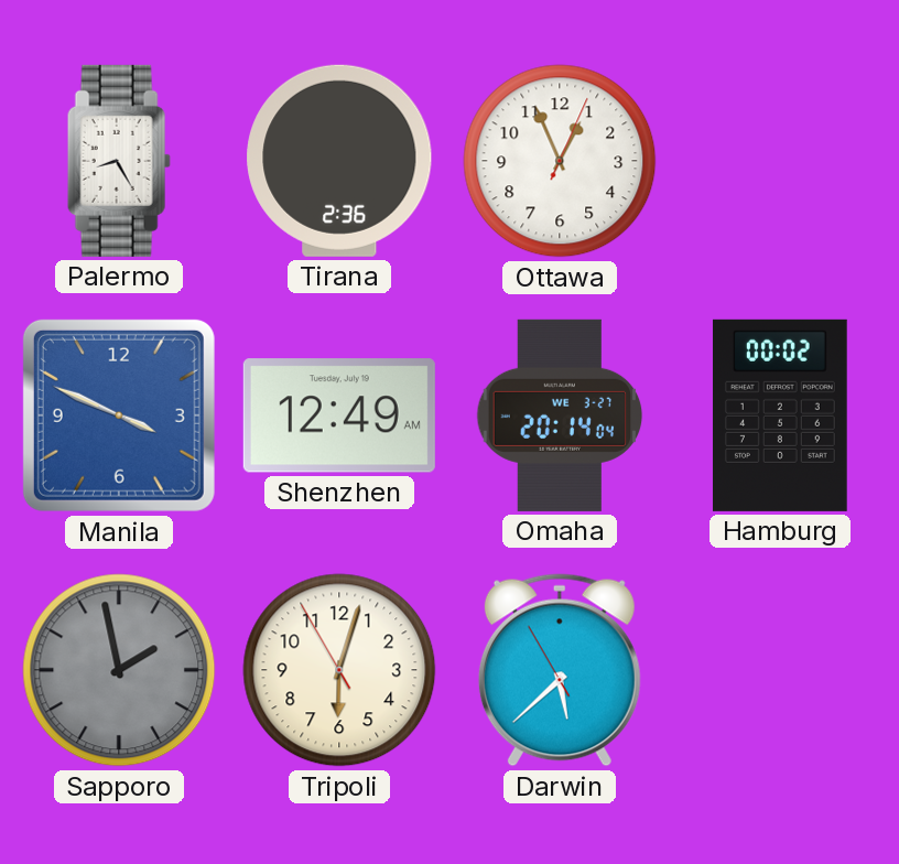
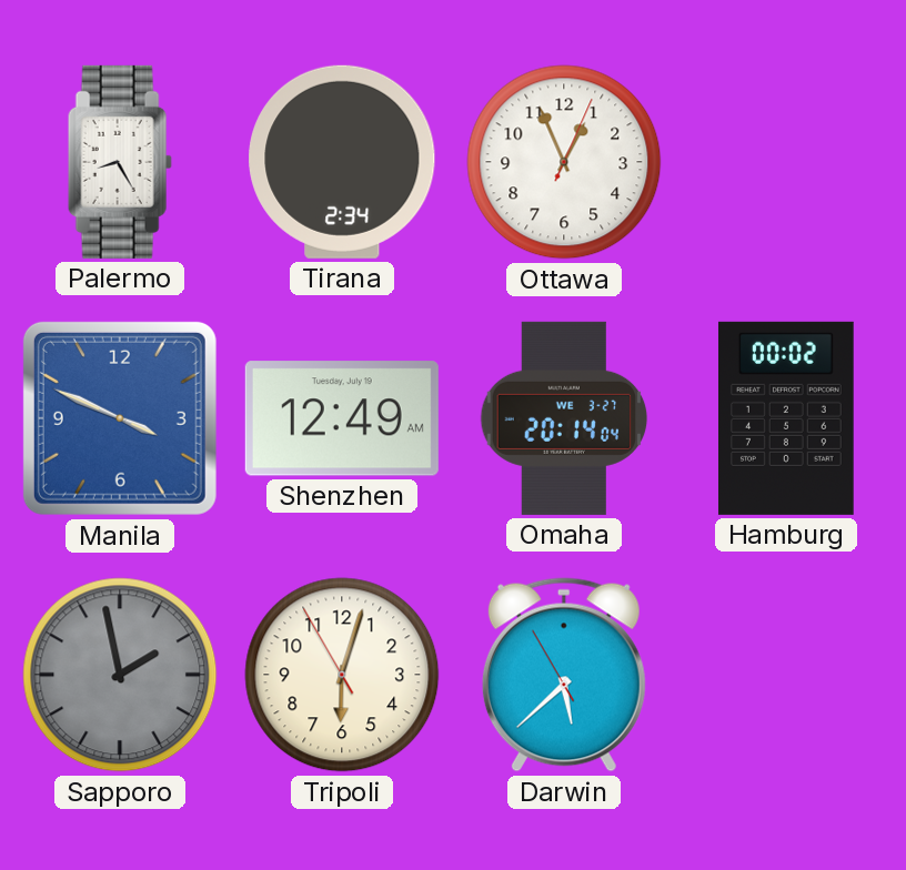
Tirana: 2:36 -> 2:34
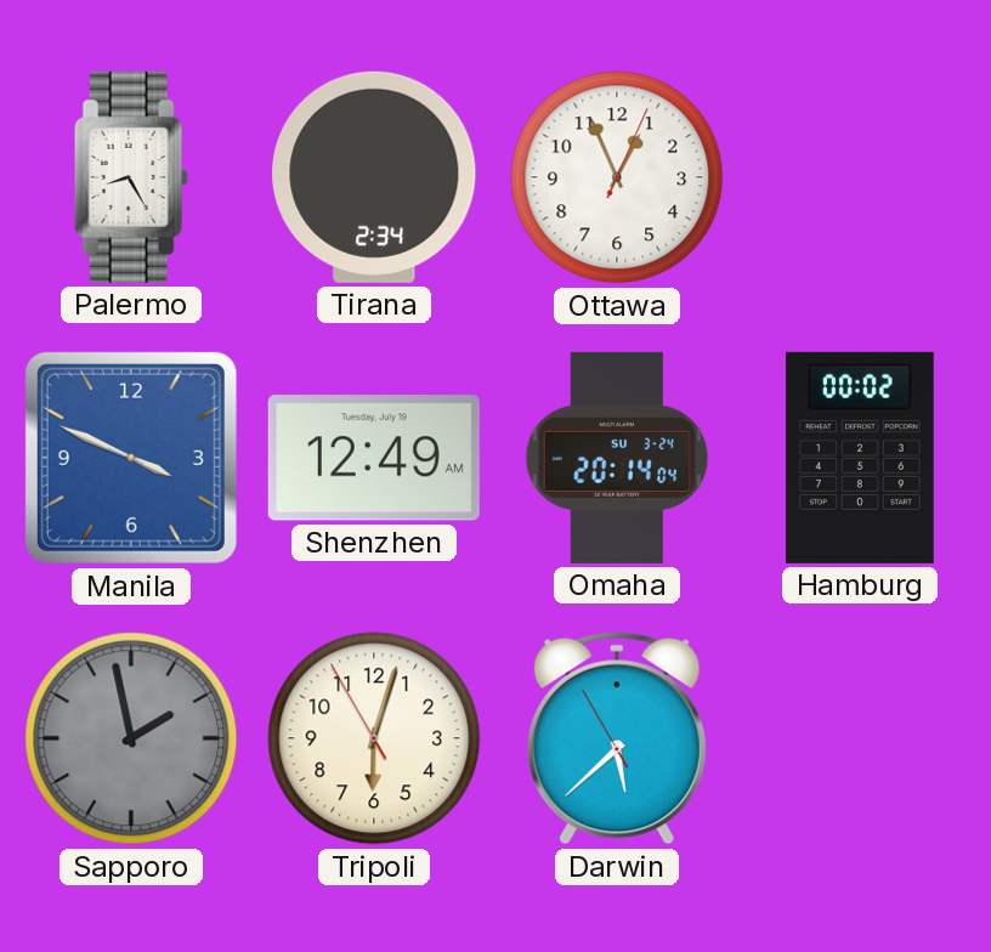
Omaha date: WE 3-27 -> SU 3-24
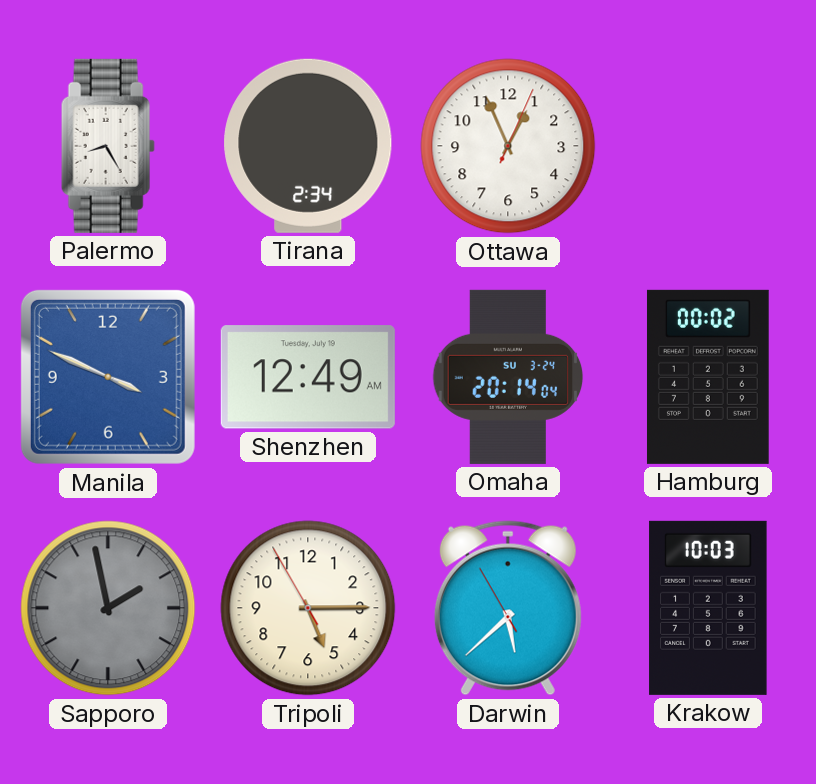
Tripoli: 6:02 -> 5:14
Krakow: none -> 10:03
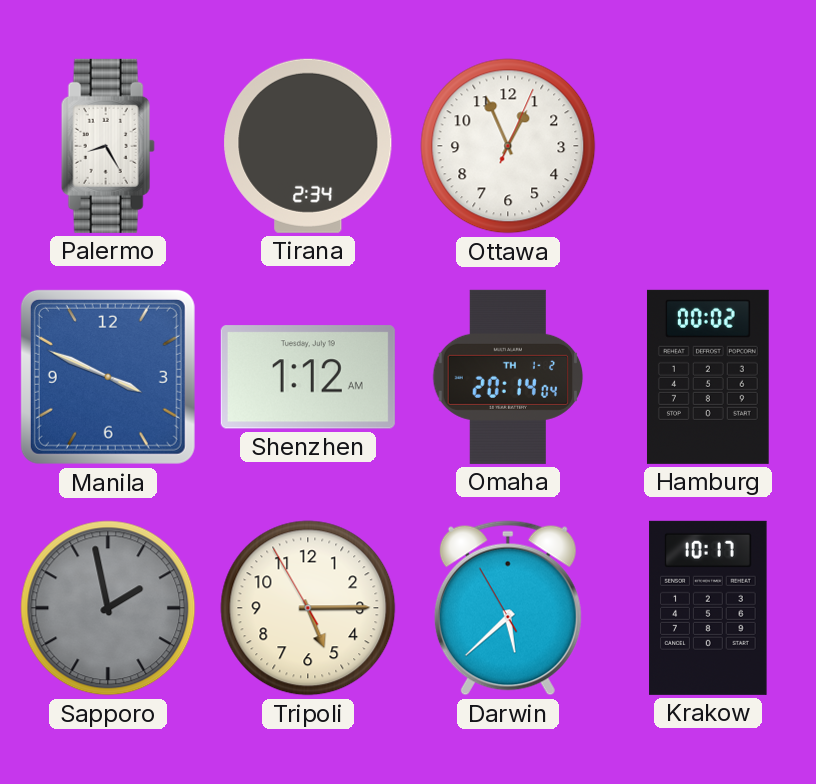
Shenzhen: 12:49 -> 1:12
Omaha date: SU 3-24 -> TH 1-2
Krakow: 10:03 -> 10:17
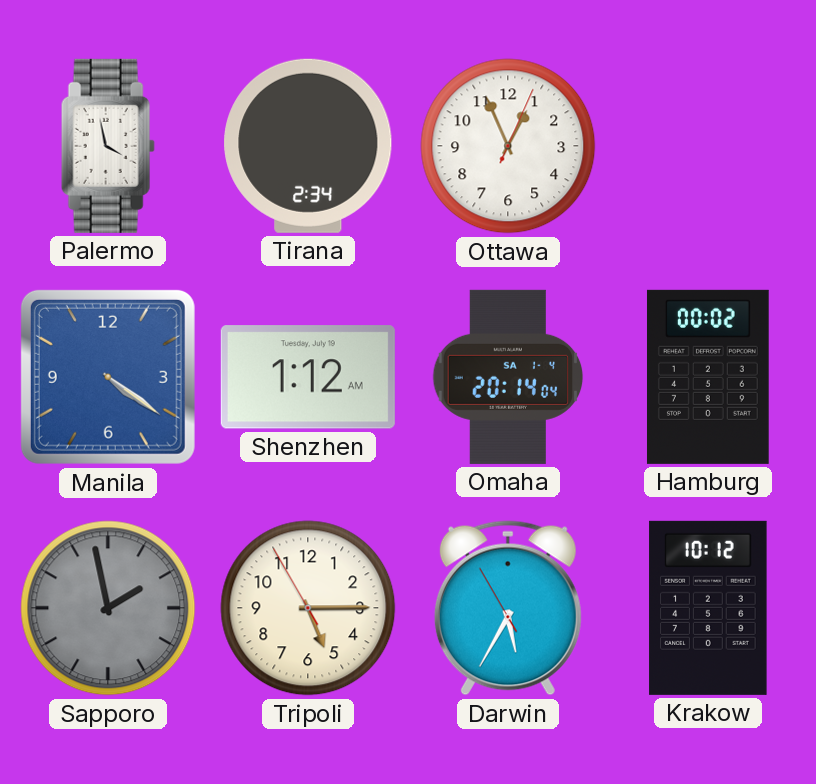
Palermo: 8:25 -> 3:58
Manila: 3:49 -> 4:21
Omaha date: TH 1-2 -> SA 1-4
Darwin: 5:37 -> 5:34
Krakow: 10:17 -> 10:12
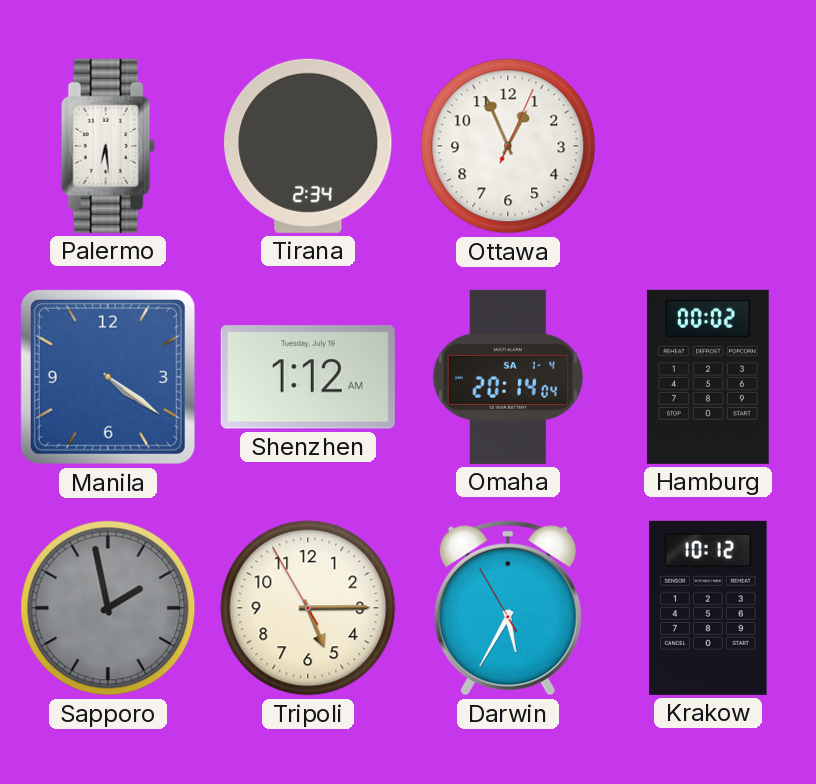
Palermo: 3:58 -> 6:29
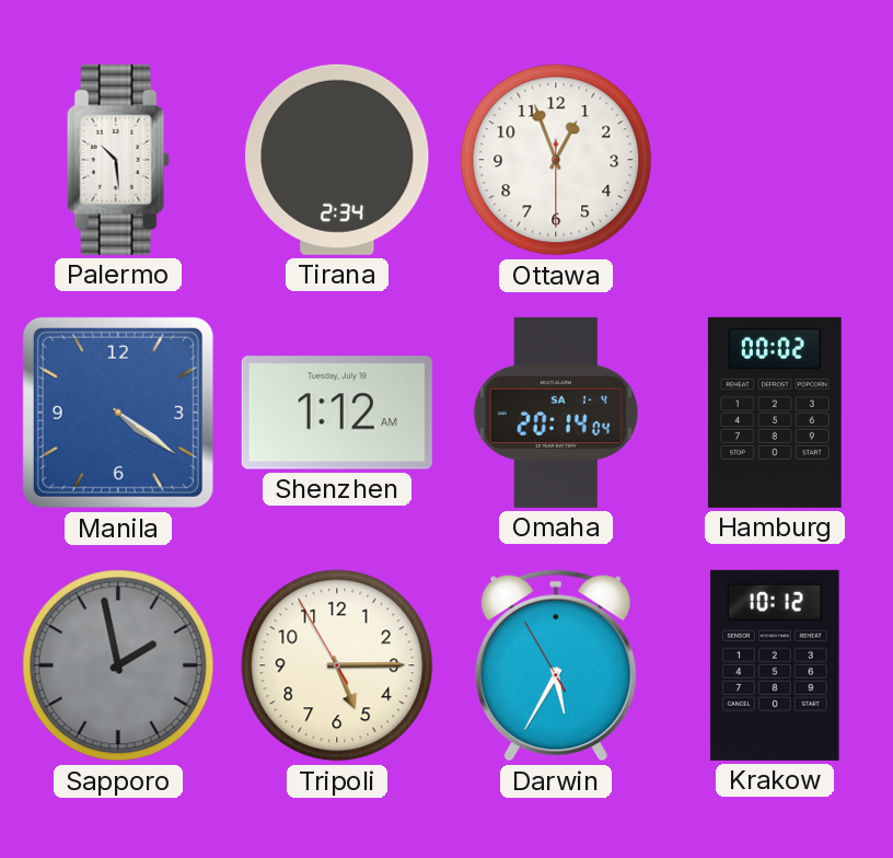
Palermo: 6:29 -> 10:29
Ottawa: 12:56:04 -> 12:56:30
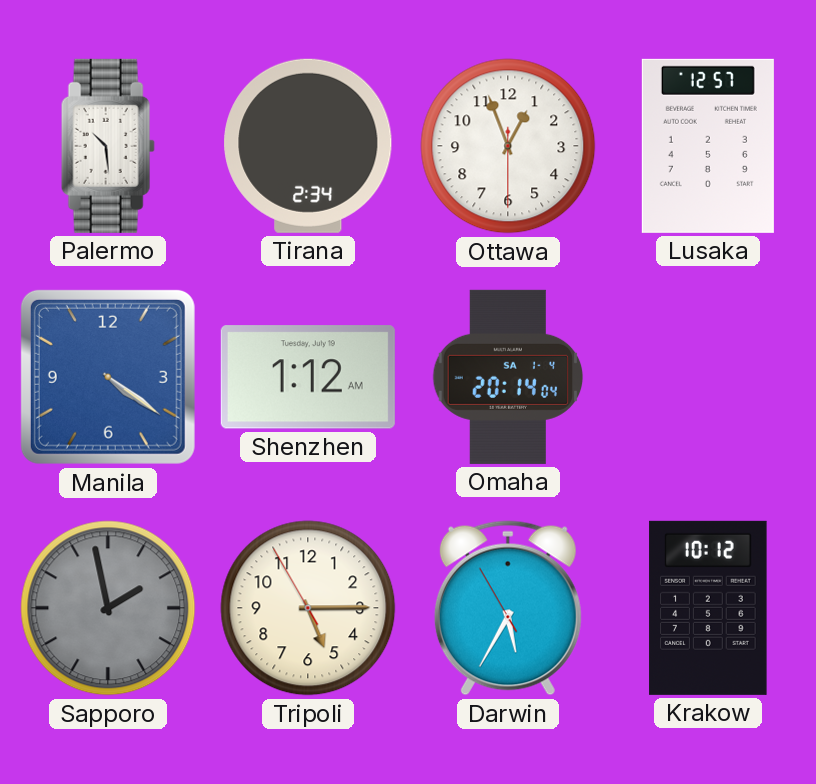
Lusaka: none -> 12:57
Hamburg: 00:02 -> none
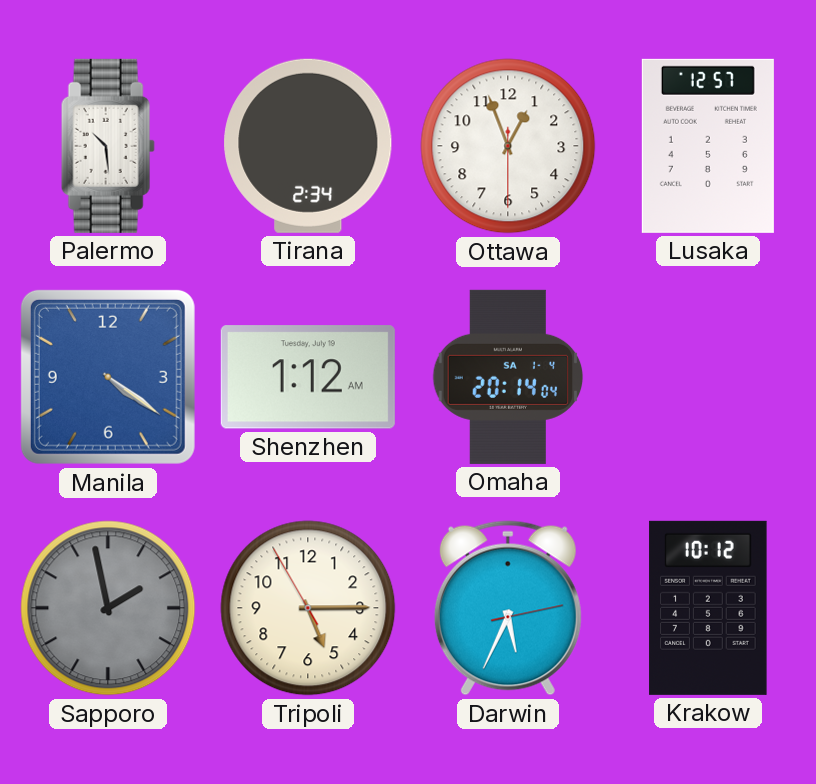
Darwin: 5:34:55 -> 5:34:13
